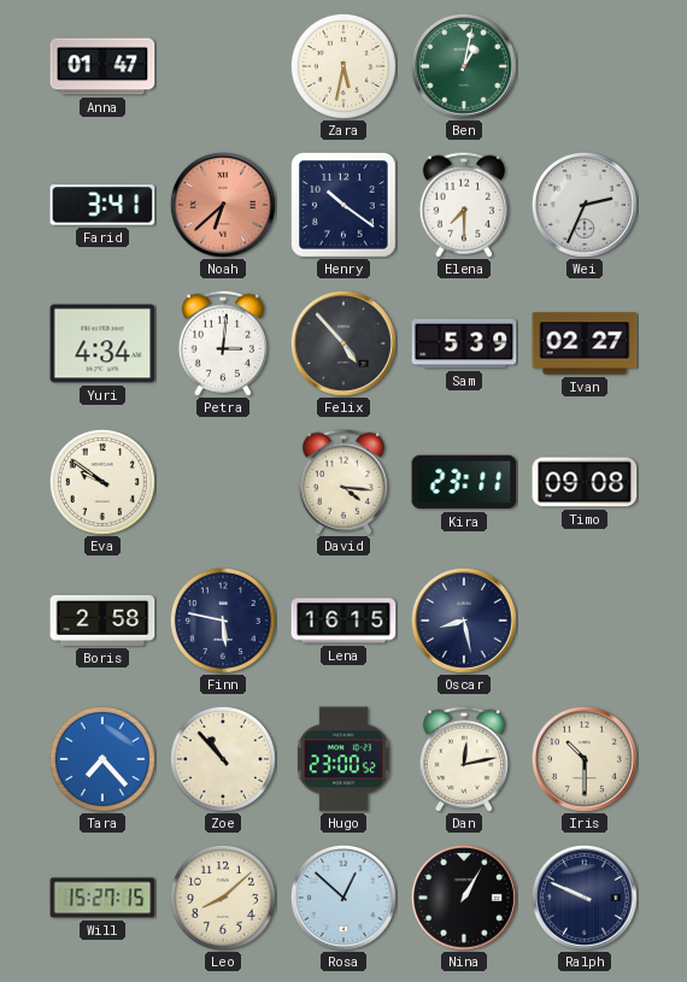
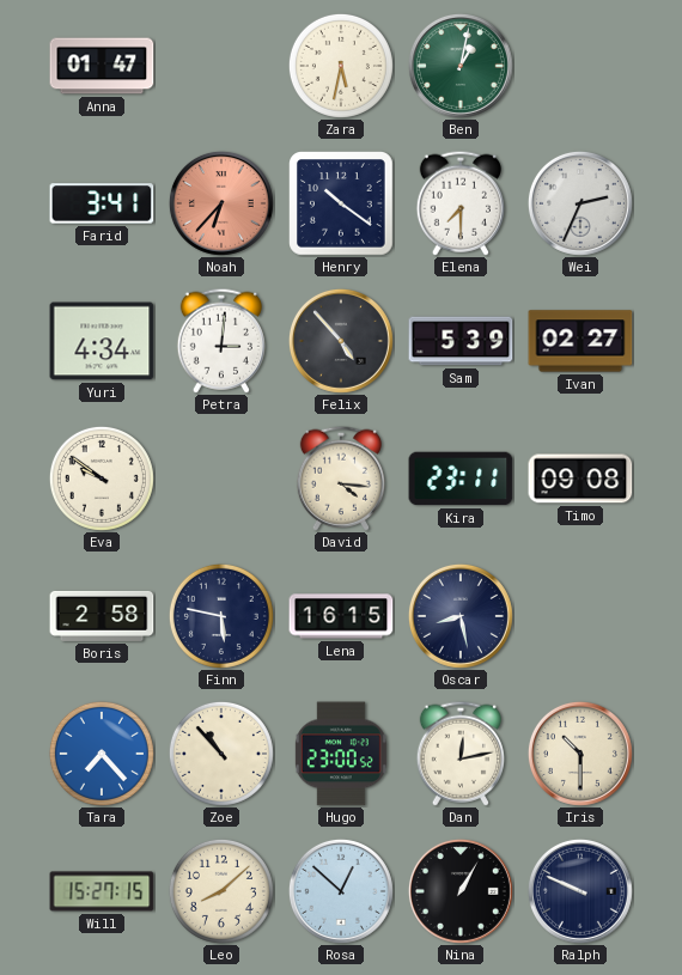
Noah: 6:38 -> 6:37
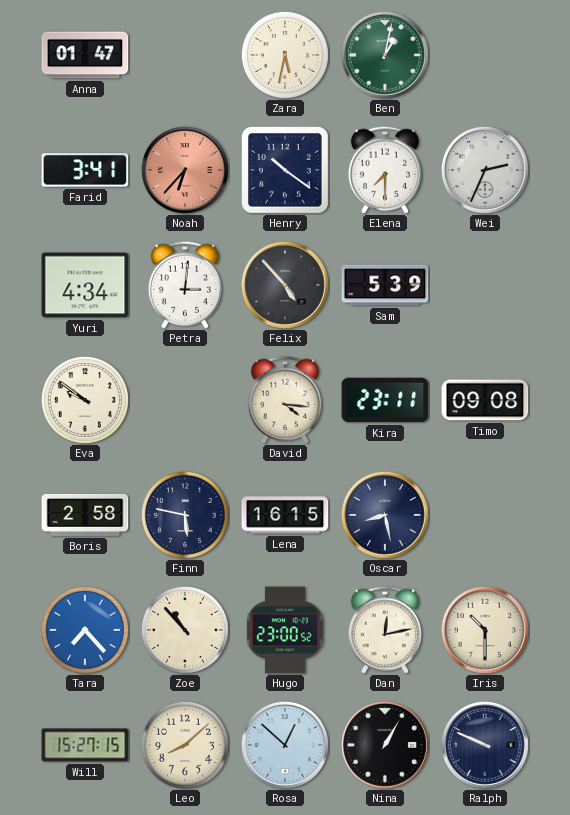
Ivan: 02:27 -> none
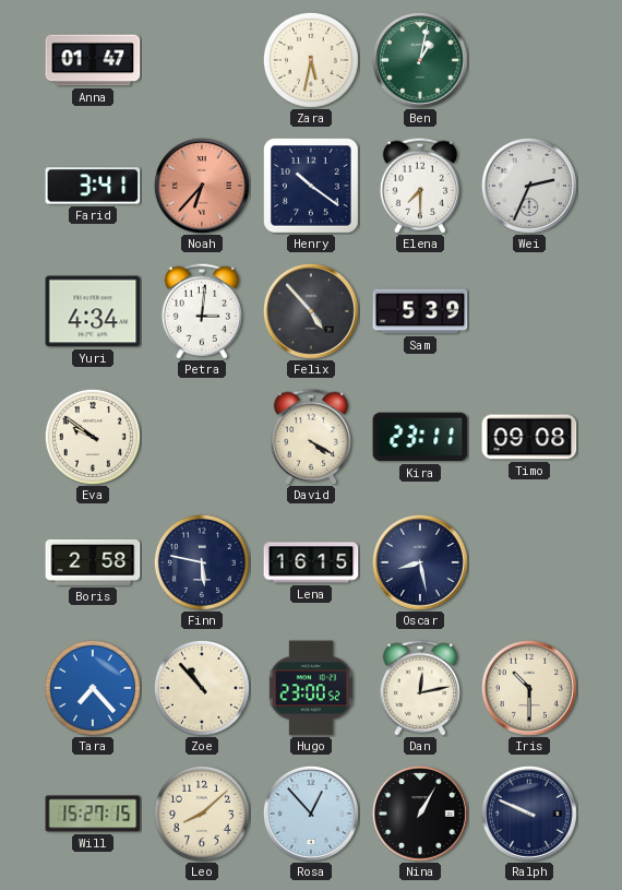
David: 4:16 -> 4:20
Rosa: 12:52 -> 12:53
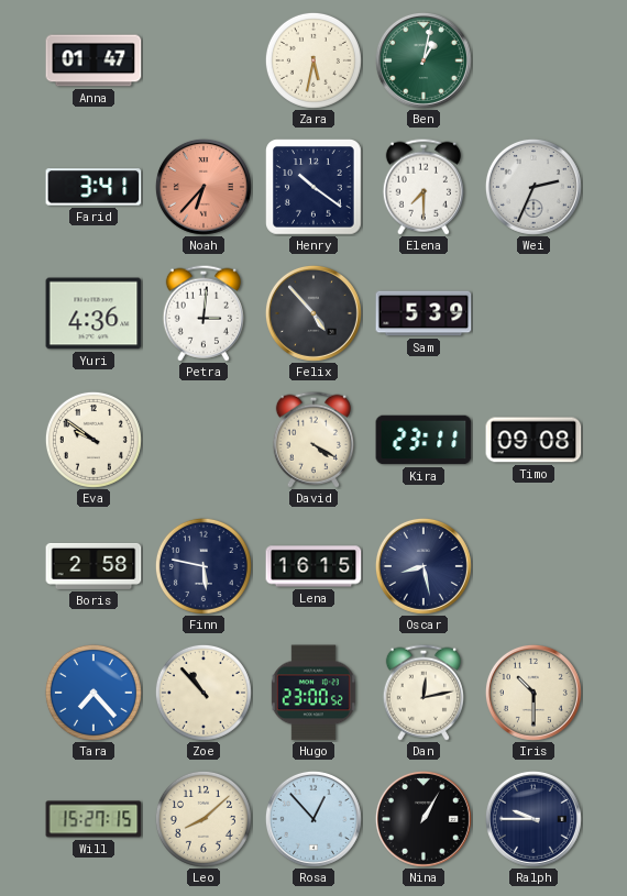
Yuri: 4:34 -> 4:36
Ralph: 9:49 -> 9:45
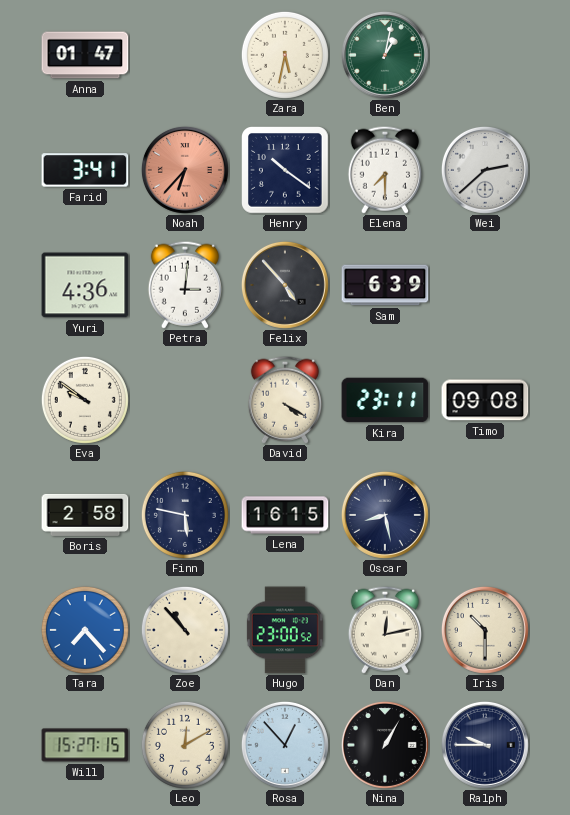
Wei: 2:34 -> 2:38
Sam: 5:39 -> 6:39
Leo: 8:08 -> 12:10
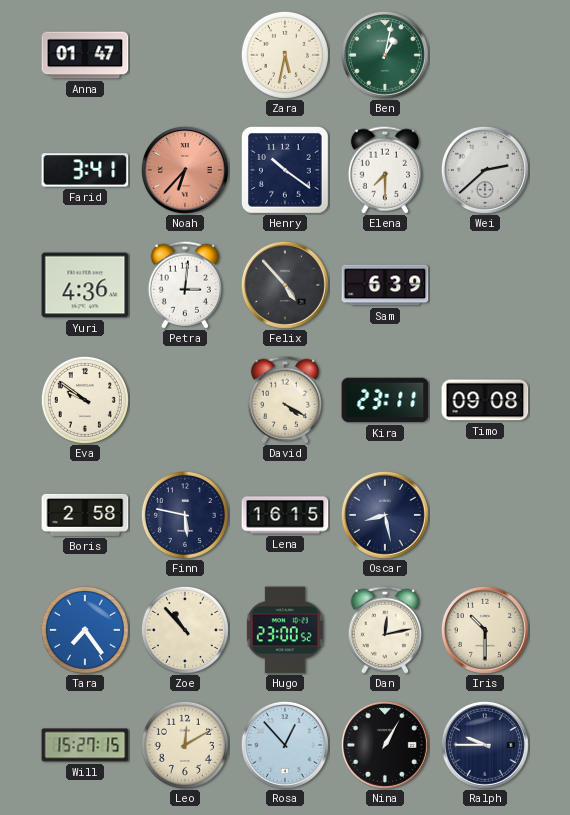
Tara: 7:23 -> 7:24
